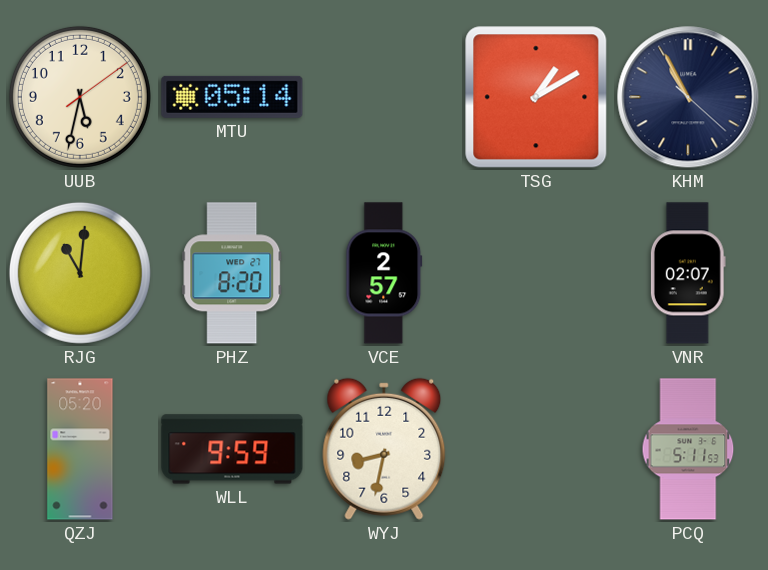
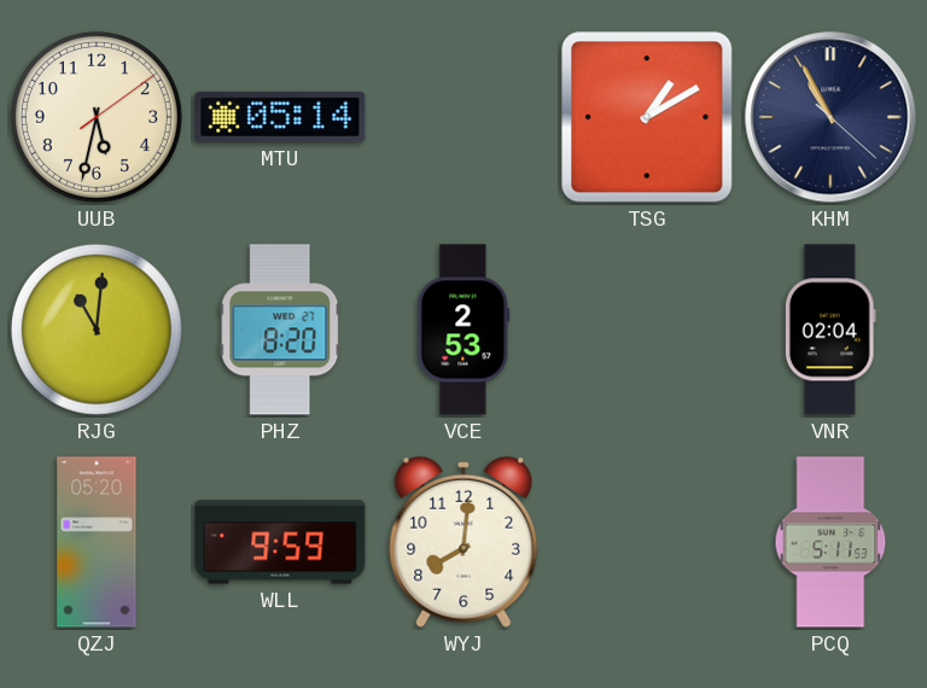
VCE: 2:57 -> 2:53
VNR: 02:07 -> 02:04
WYJ: 8:32 -> 8:01
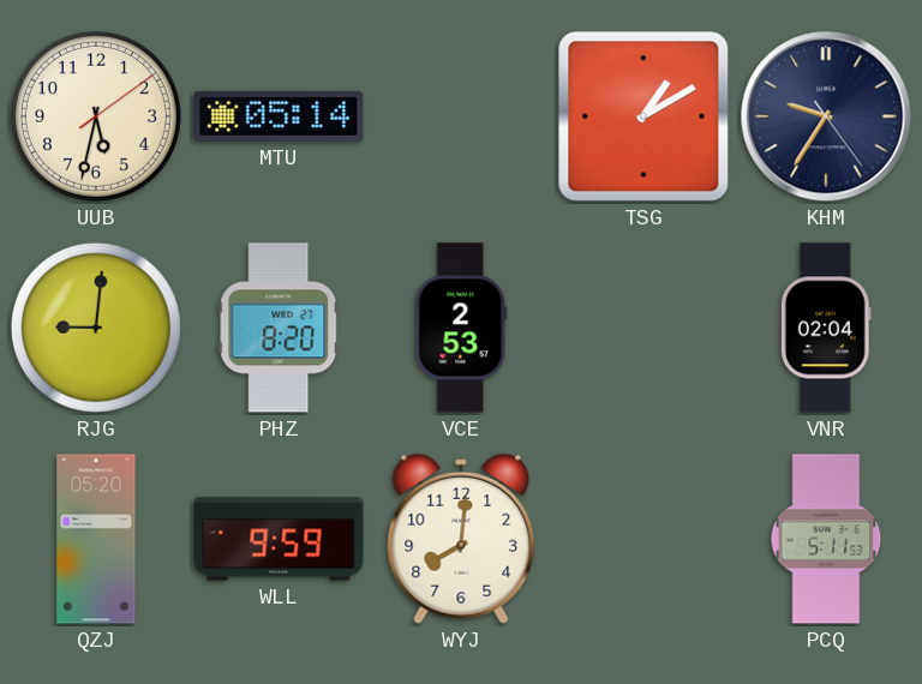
KHM: 10:55 -> 9:35
RJG: 11:01 -> 9:01
